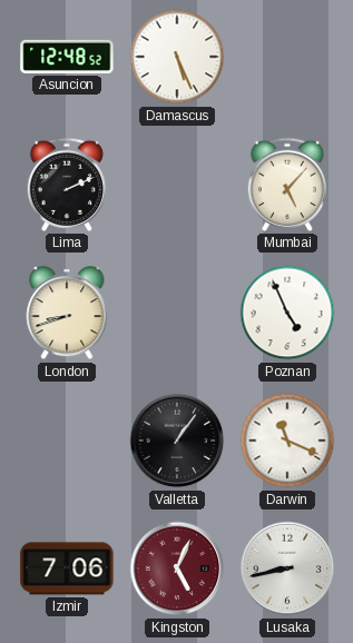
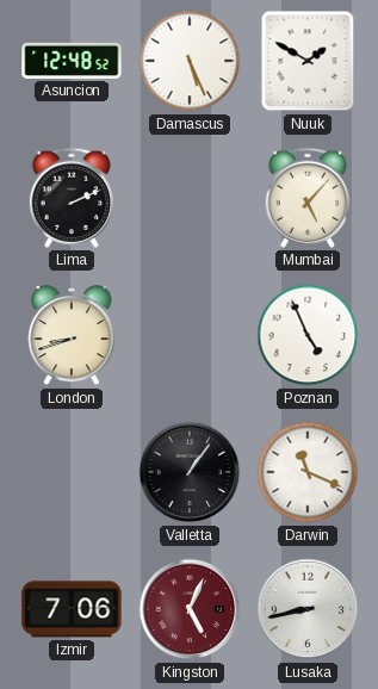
Nuuk: none -> 1:50
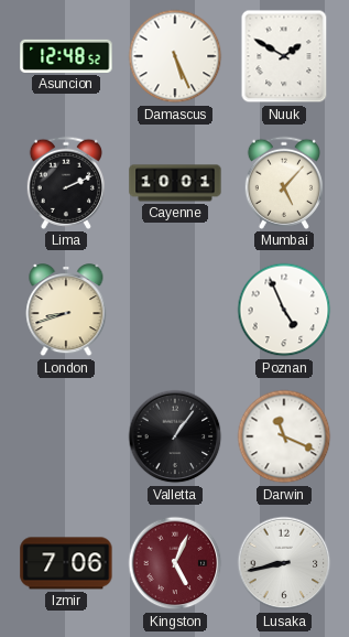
Cayenne: none -> 10:01
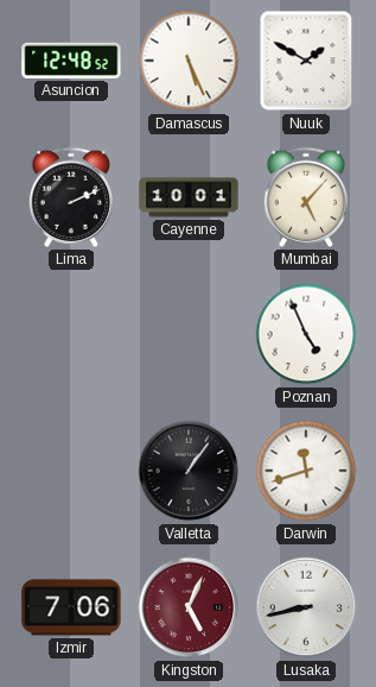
London: 8:42 -> none
Darwin: 11:19 -> 11:42
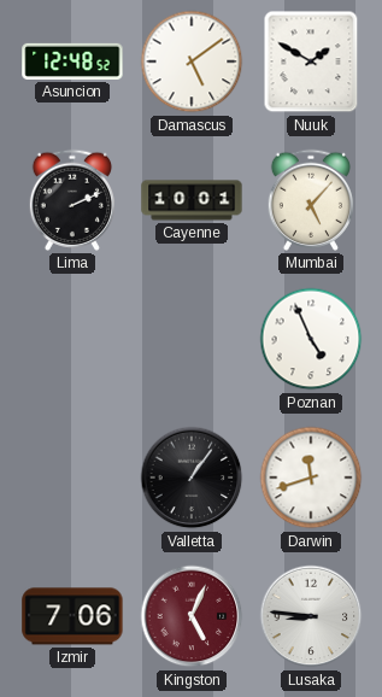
Damascus: 5:26 -> 5:09
Lusaka: 8:43 -> 8:46
